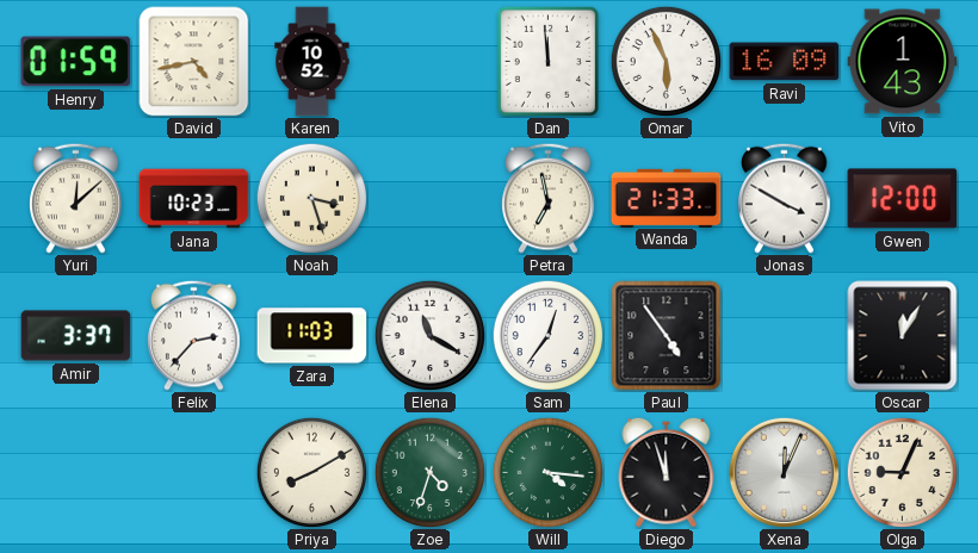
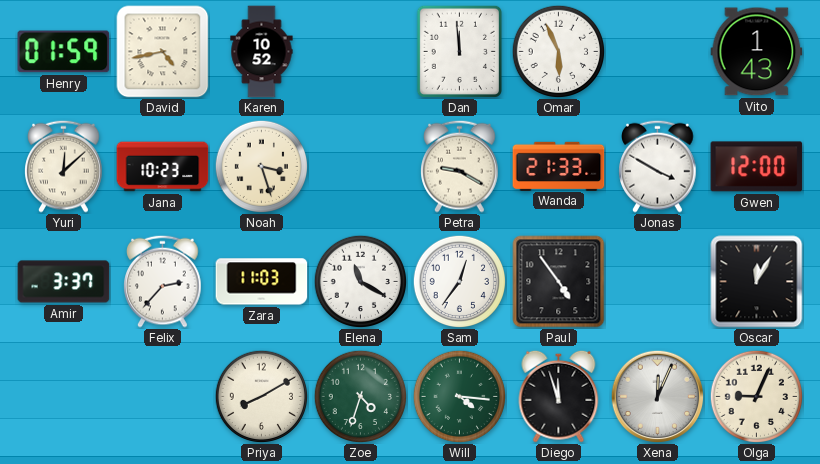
Ravi: 16:09 -> none
Petra: 6:58 -> 9:20
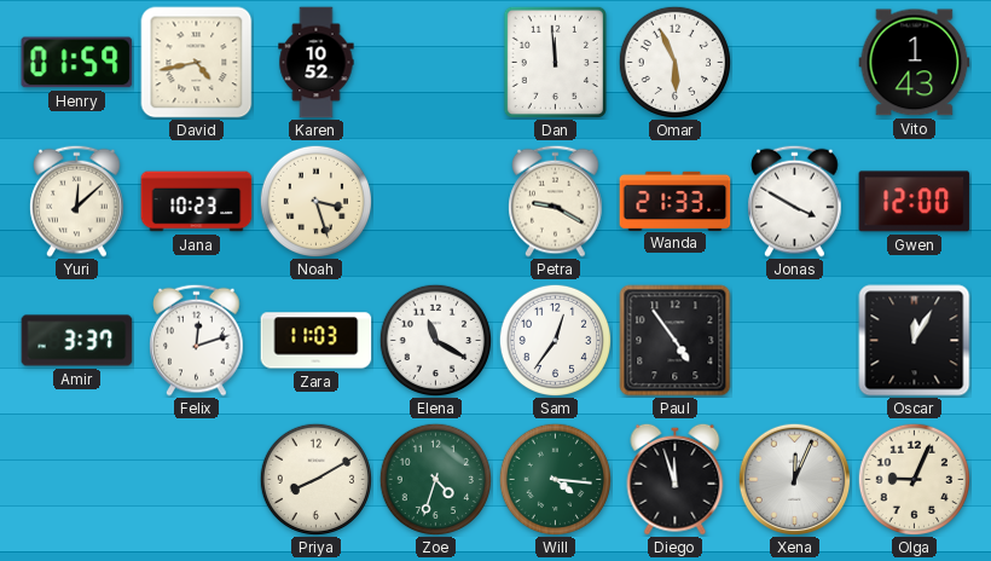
Felix: 2:37 -> 12:12
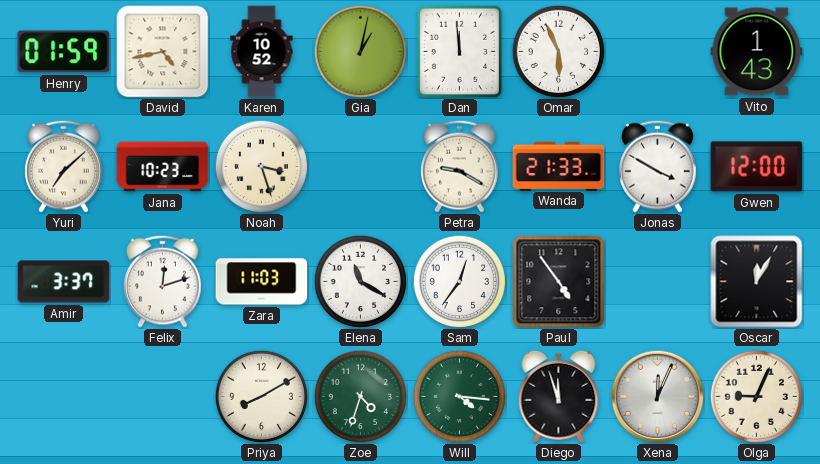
Gia: none -> 1:02
Yuri: 12:08 -> 7:08
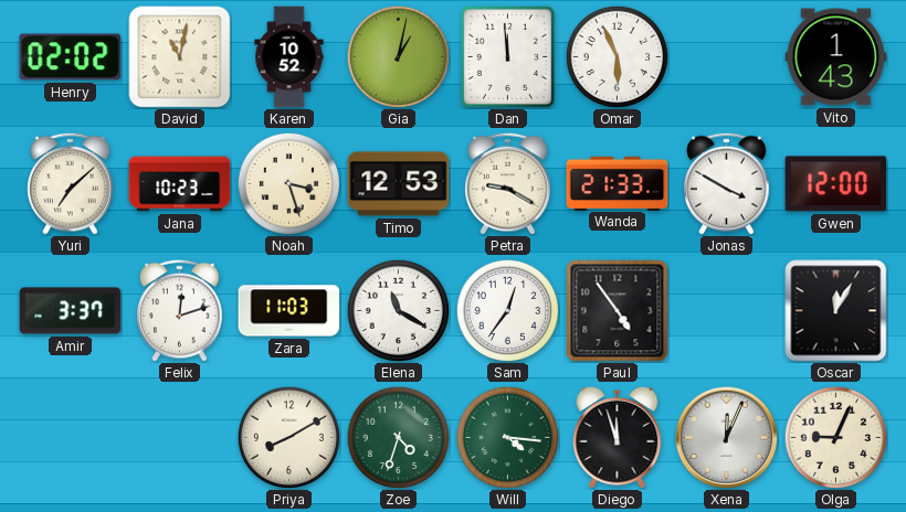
Henry: 01:59 -> 02:02
David: 4:43 -> 11:02
Timo: none -> 12:53
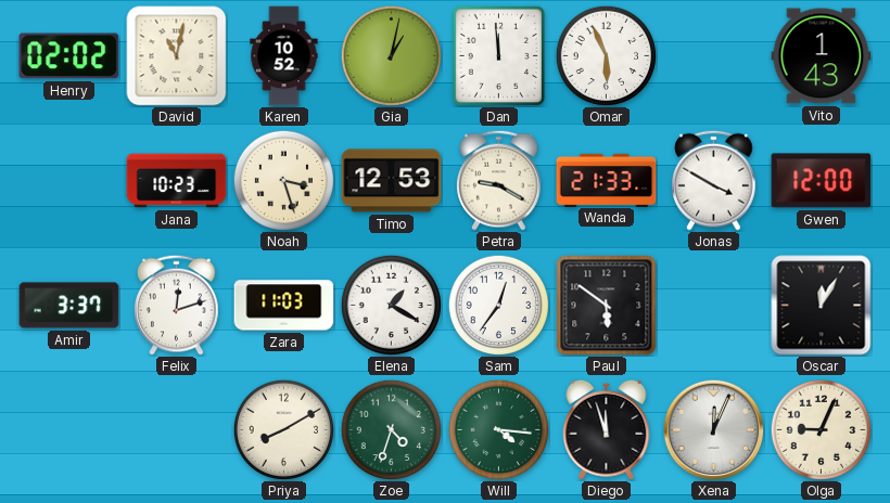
Yuri: 7:08 -> none
Elena: 11:20 -> 1:20
Paul: 4:54 -> 5:51
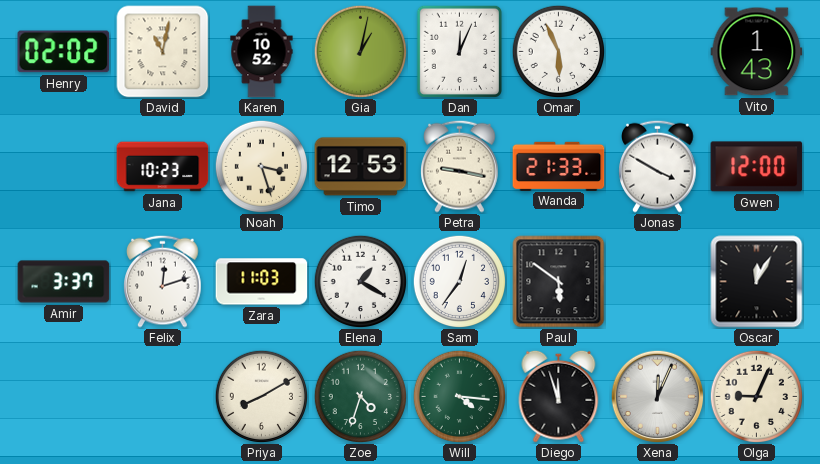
Dan: 11:59 -> 12:04
Petra: 9:20 -> 9:17
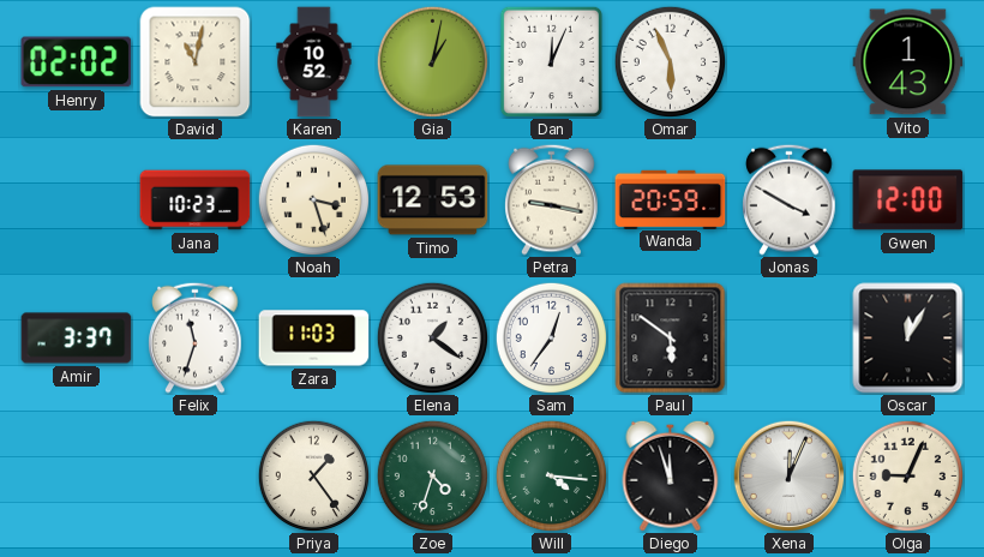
Wanda: 21:33 -> 20:59
Felix: 12:12 -> 11:33
Elena: 1:20 -> 1:21
Priya: 8:10 -> 1:24
